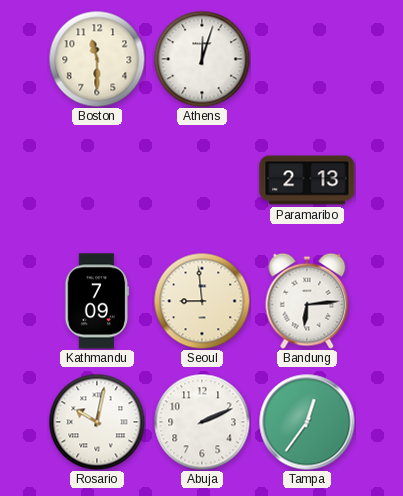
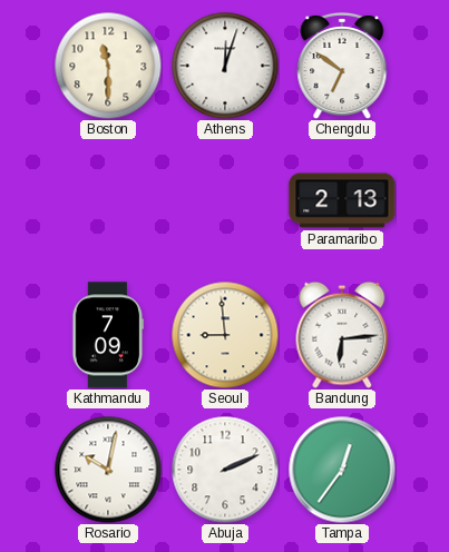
Chengdu: none -> 6:51
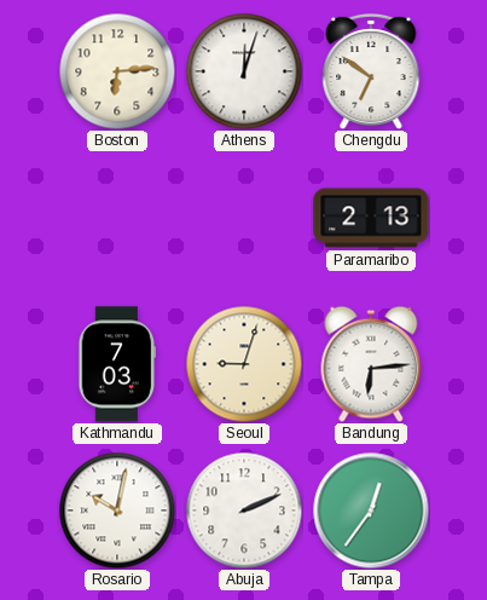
Boston: 11:30 -> 6:14
Kathmandu: 7:09 -> 7:03
Seoul: 8:59 -> 9:03
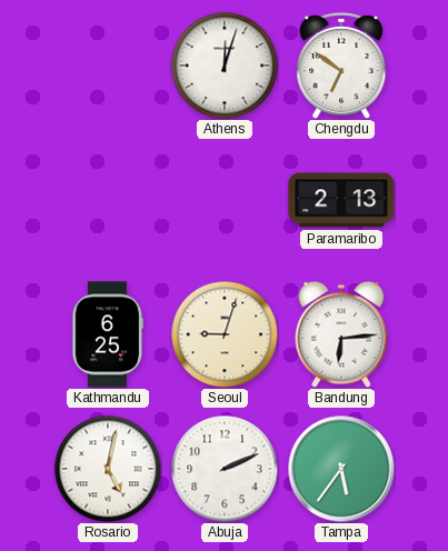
Boston: 6:14 -> none
Kathmandu: 7:03 -> 6:25
Rosario: 10:02 -> 5:02
Tampa: 12:36 -> 5:36
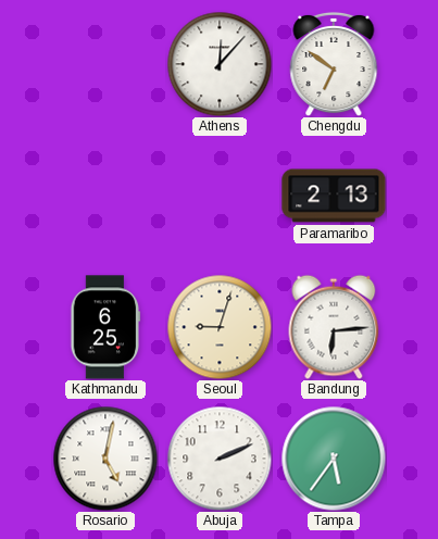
Athens: 12:03 -> 12:07
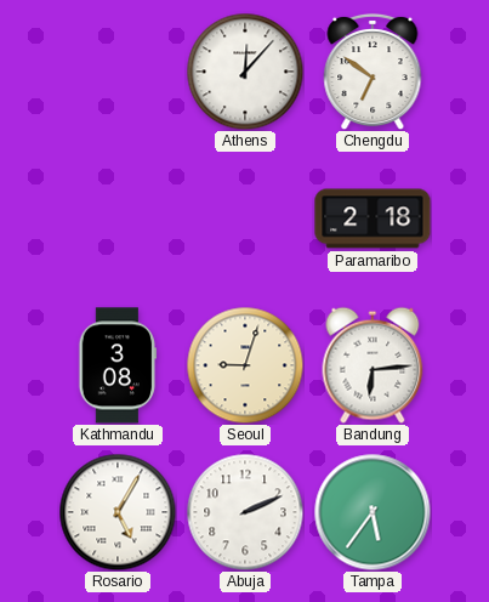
Paramaribo: 2:13 -> 2:18
Kathmandu: 6:25 -> 3:08
Rosario: 5:02 -> 5:05
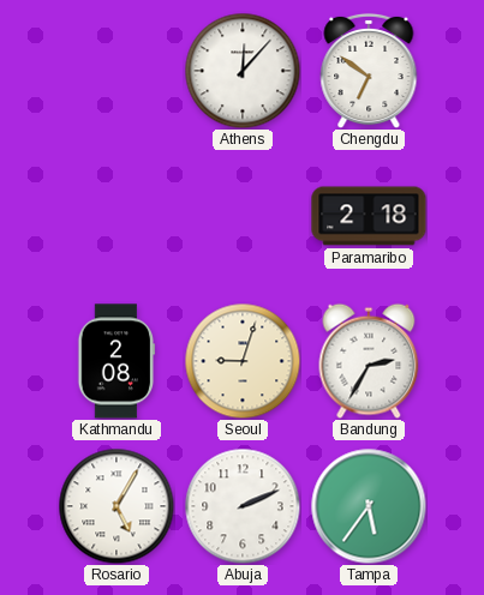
Kathmandu: 3:08 -> 2:08
Bandung: 6:14 -> 2:35
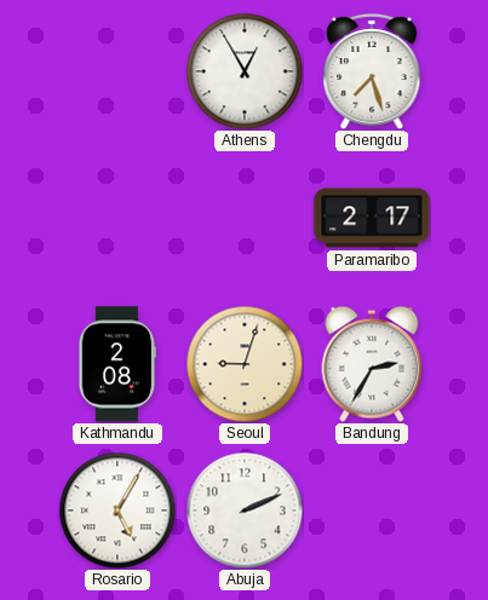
Athens: 12:07 -> 12:55
Chengdu: 6:51 -> 7:27
Paramaribo: 2:18 -> 2:17
Tampa: 5:36 -> none
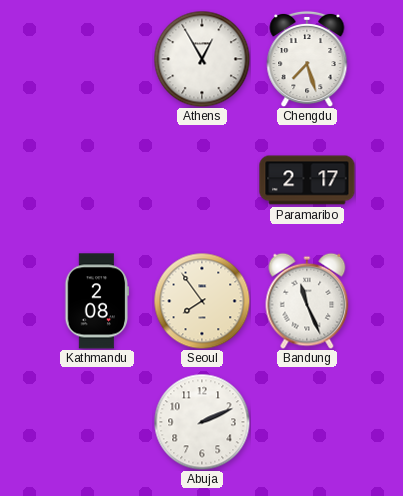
Seoul: 9:03 -> 7:54
Bandung: 2:35 -> 11:26
Rosario: 5:05 -> none
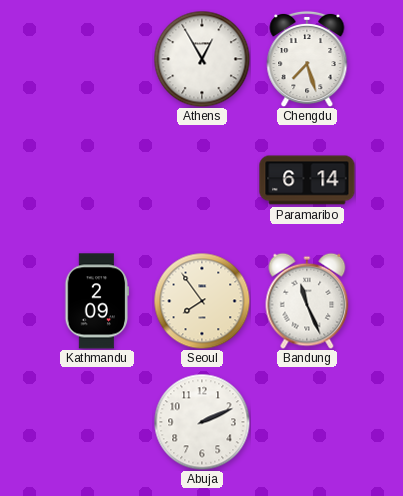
Paramaribo: 2:17 -> 6:14
Kathmandu: 2:08 -> 2:09
